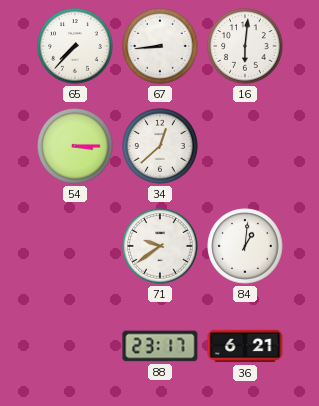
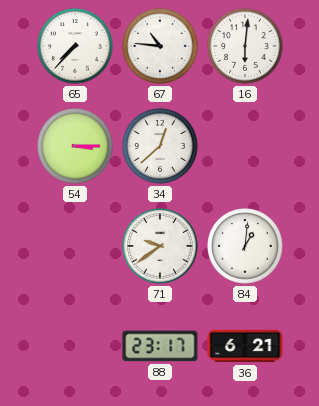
67: 8:44 -> 10:46
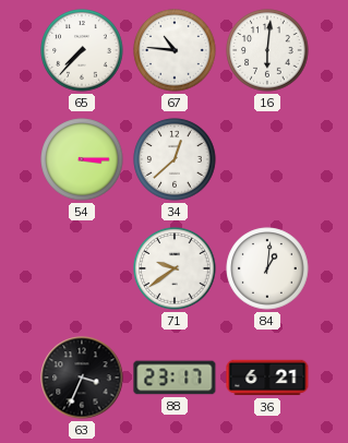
63: none -> 3:34
